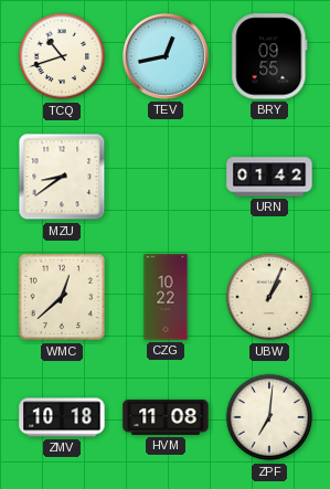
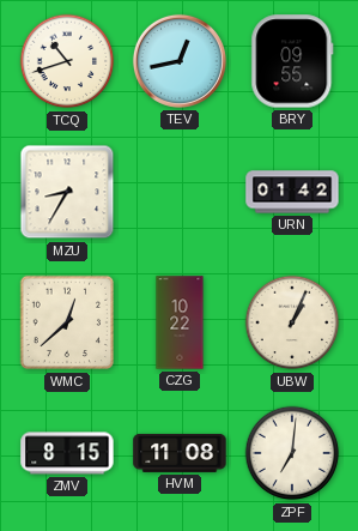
MZU: 8:39 -> 8:35
ZMV: 10:18 -> 8:15
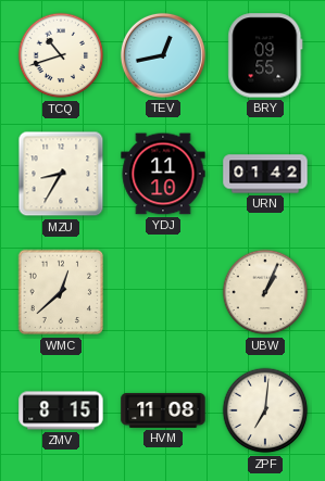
YDJ: none -> 11:10
CZG: 10:22 -> none
